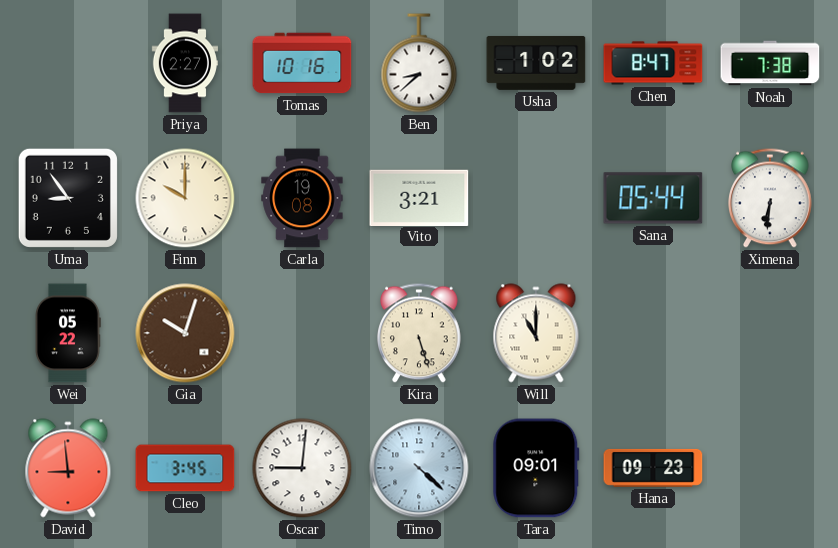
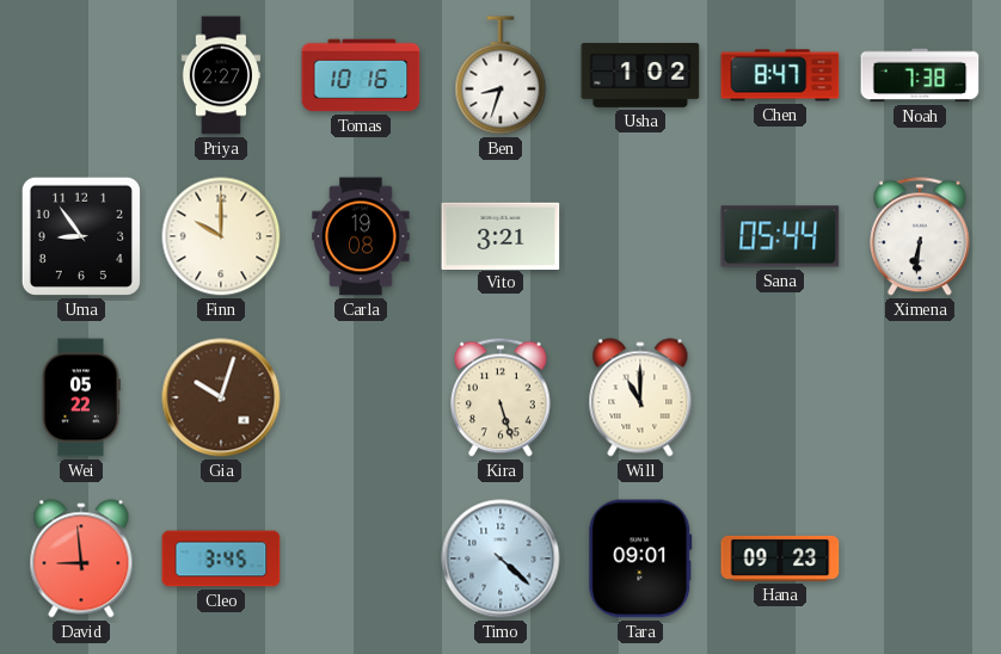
Ben: 8:38 -> 8:33
Oscar: 9:01 -> none
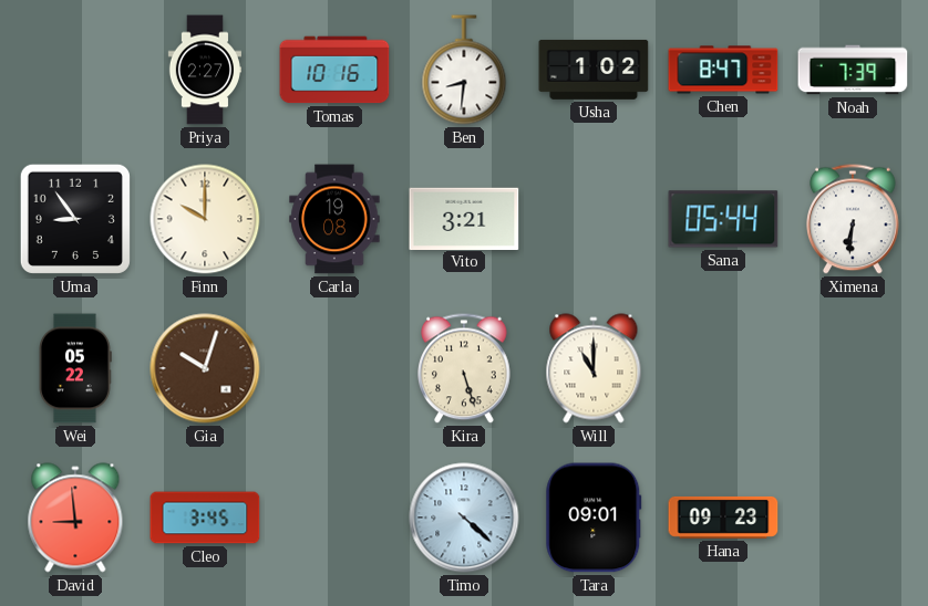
Ben: 8:33 -> 8:31
Noah: 7:38 -> 7:39
